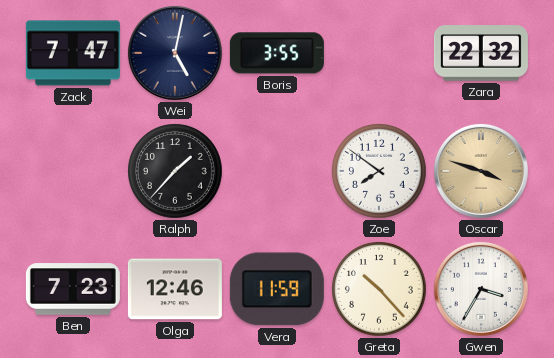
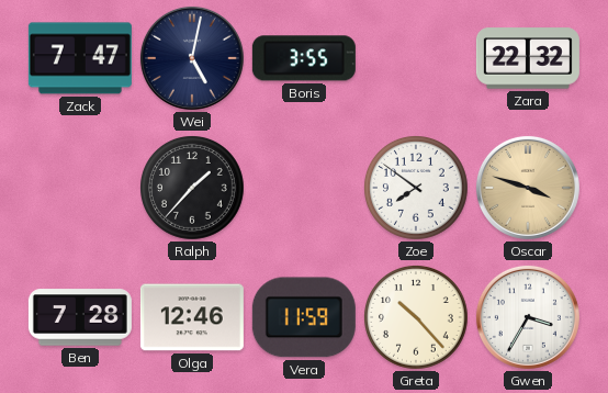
Ben: 7:23 -> 7:28
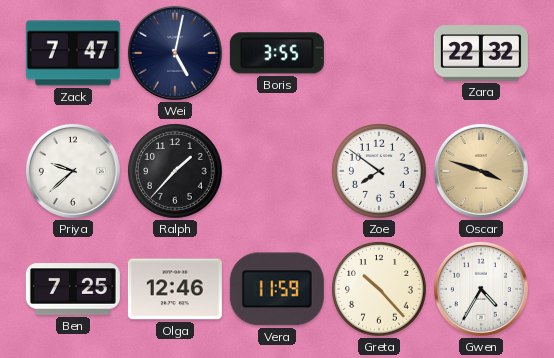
Priya: none -> 9:38
Ben: 7:28 -> 7:25
Gwen: 3:35 -> 4:35
